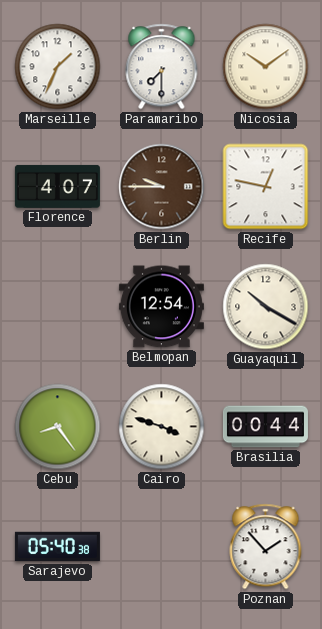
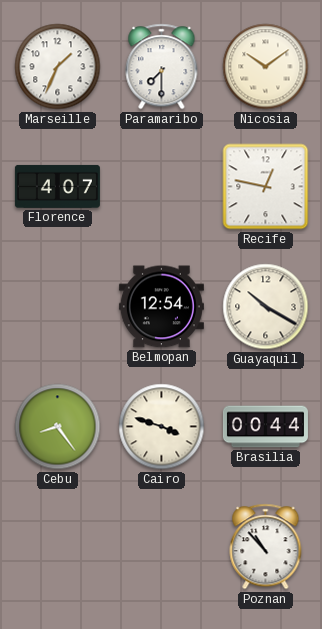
Berlin: 9:45 -> none
Sarajevo: 05:40 -> none
Poznan: 1:53 -> 10:53
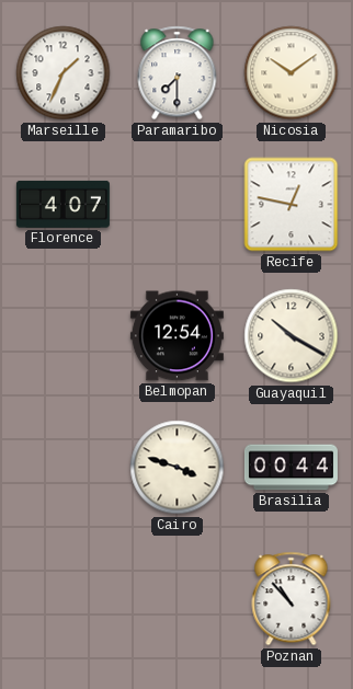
Cebu: 8:24 -> none
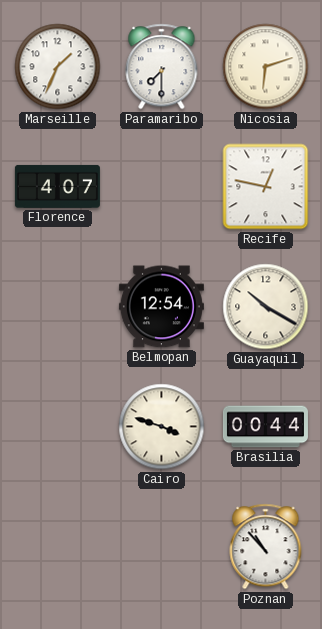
Nicosia: 10:09 -> 6:12
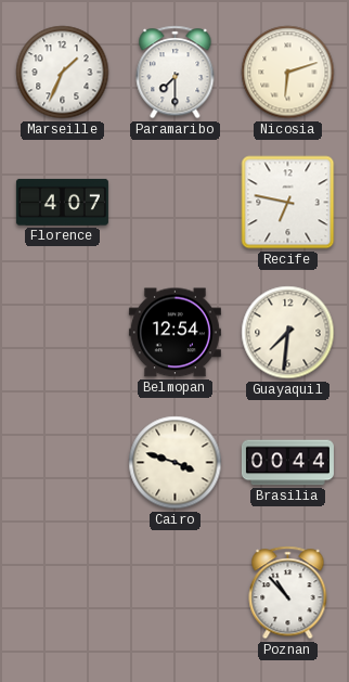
Recife: 12:47 -> 6:47
Guayaquil: 10:20 -> 7:31
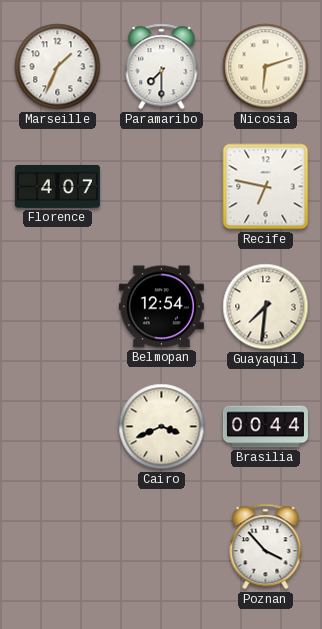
Cairo: 3:48 -> 3:41
Poznan: 10:53 -> 3:53
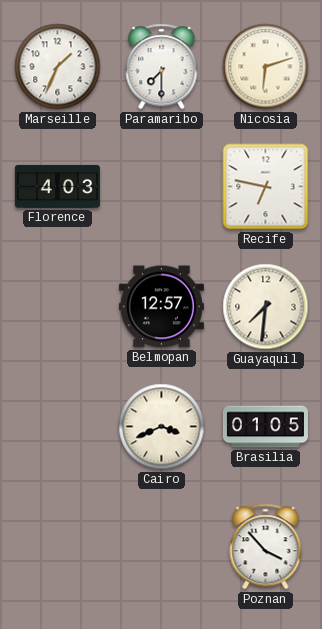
Florence: 4:07 -> 4:03
Belmopan: 12:54 -> 12:57
Brasilia: 00:44 -> 01:05
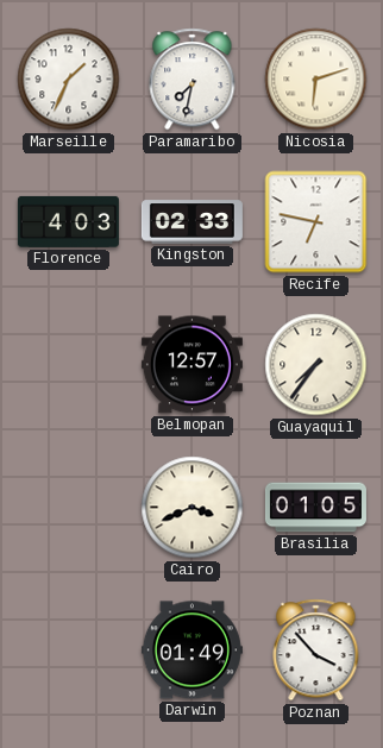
Paramaribo: 7:30 -> 7:32
Kingston: none -> 02:33
Guayaquil: 7:31 -> 7:36
Darwin: none -> 01:49
